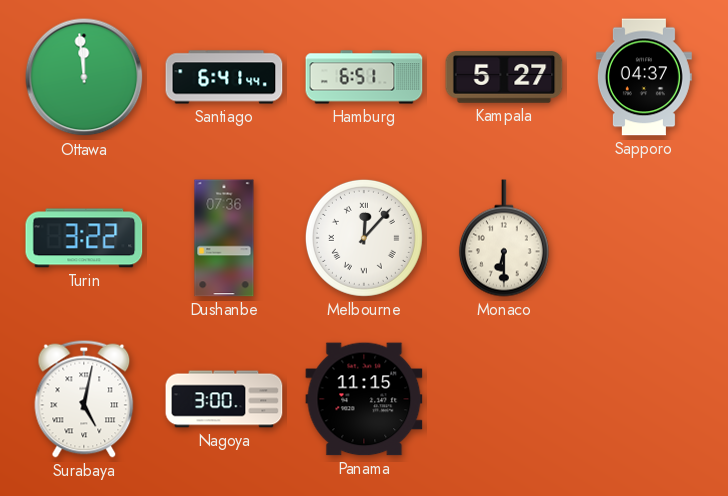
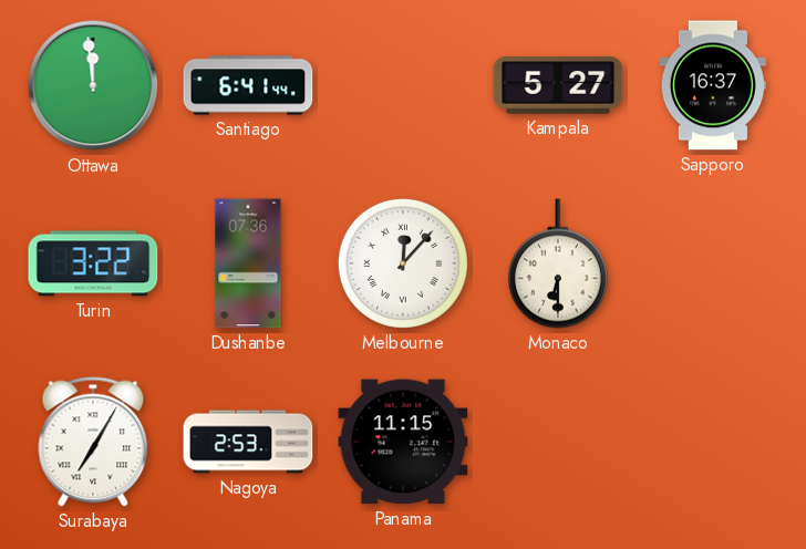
Hamburg: 6:51 -> none
Sapporo: 04:37 -> 16:37
Surabaya: 5:02 -> 7:05
Nagoya: 3:00 -> 2:53
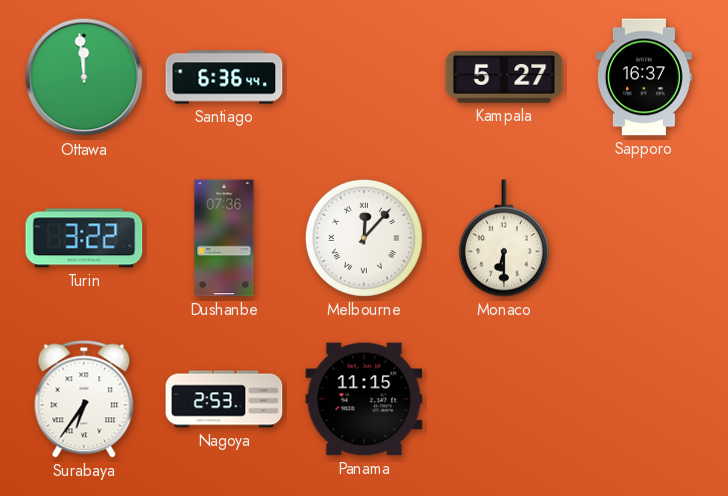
Santiago: 6:41 -> 6:36
Surabaya: 7:05 -> 6:36
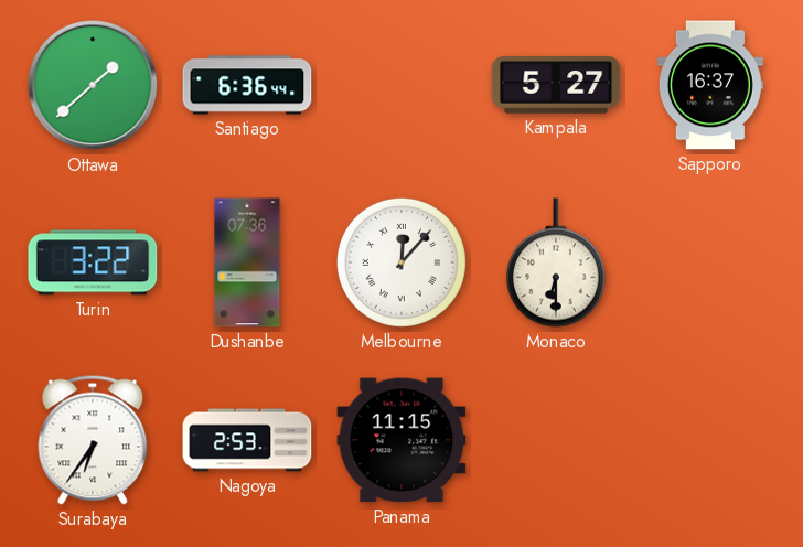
Ottawa: 11:59 -> 1:38
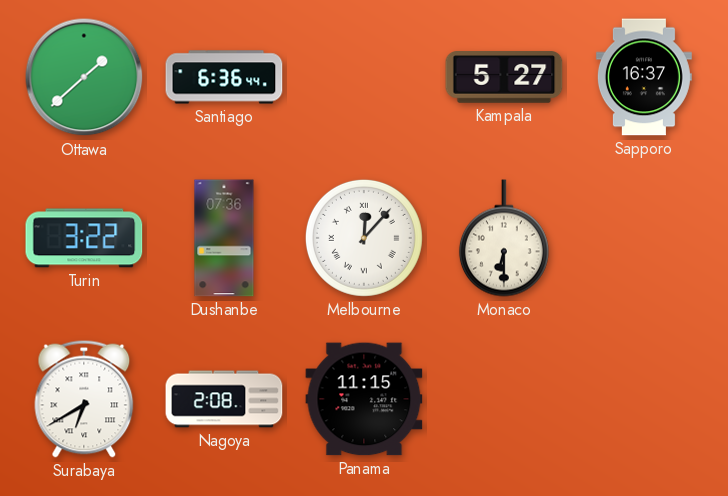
Surabaya: 6:36 -> 6:40
Nagoya: 2:53 -> 2:08
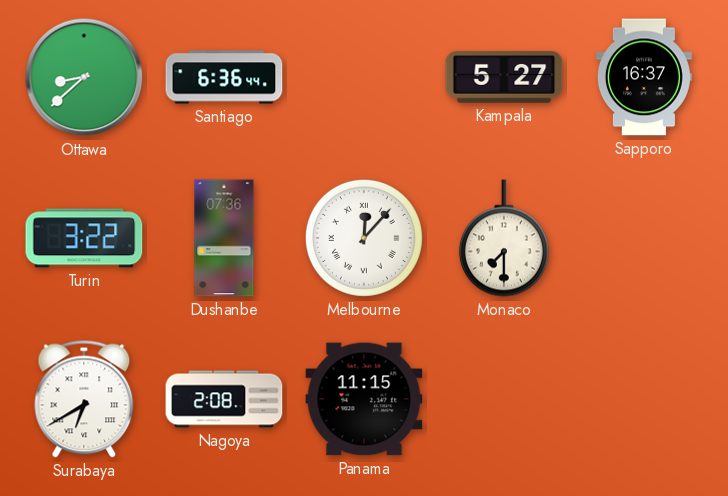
Ottawa: 1:38 -> 8:38
Monaco: 6:30 -> 7:30
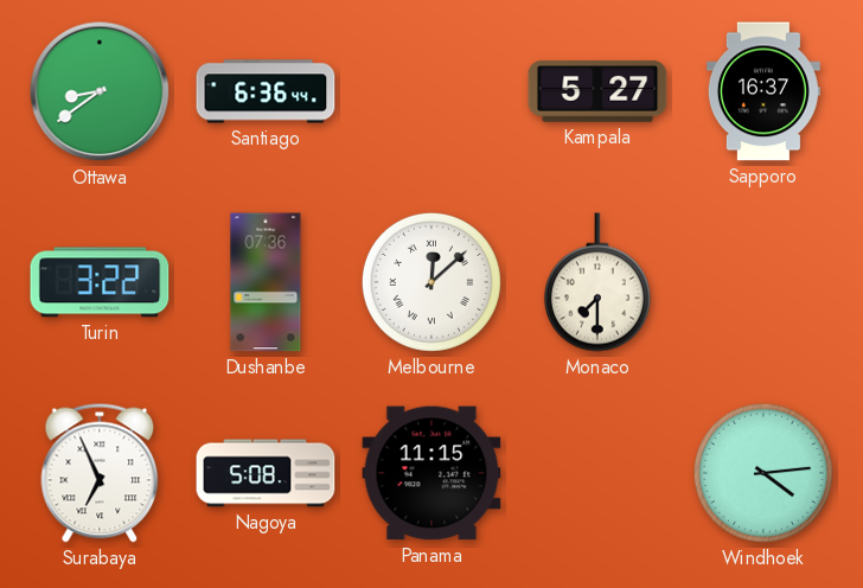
Ottawa: 8:38 -> 8:39
Melbourne: 12:07 -> 12:08
Surabaya: 6:40 -> 6:56
Nagoya: 2:08 -> 5:08
Windhoek: none -> 4:14
